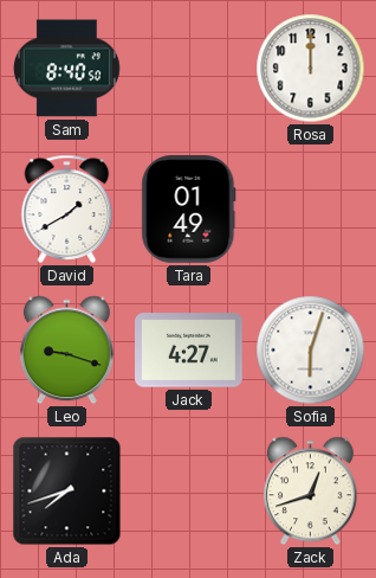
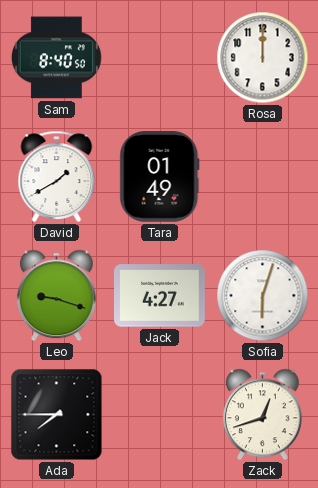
Ada: 7:42 -> 7:45
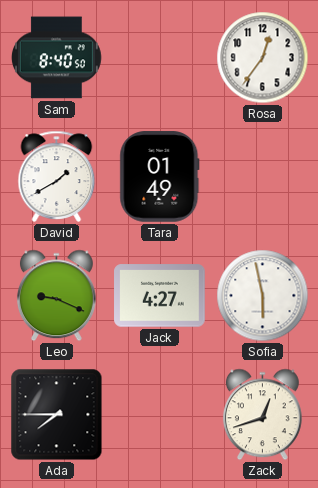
Rosa: 12:00 -> 12:36
Leo: 9:18 -> 9:19
Sofia: 6:03 -> 5:58
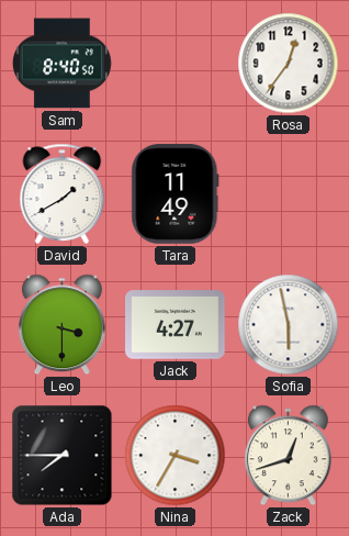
Tara: 01:49 -> 11:49
Leo: 9:19 -> 3:30
Nina: none -> 3:35
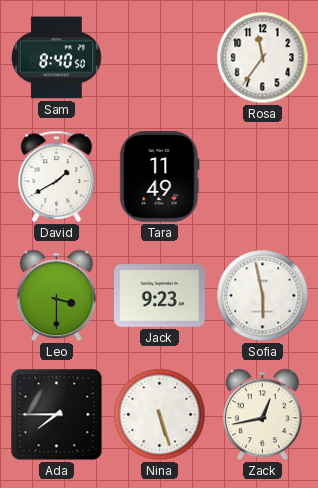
Rosa: 12:36 -> 11:36
Jack: 4:27 -> 9:23
Nina: 3:35 -> 5:27
Zack: 12:42 -> 12:43
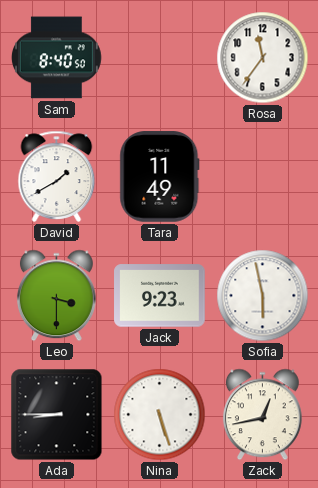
Ada: 7:45 -> 8:45
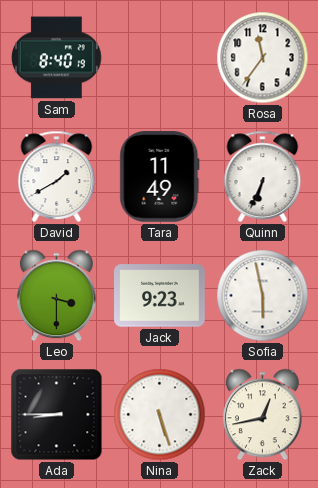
Sam: 8:40:50 -> 8:40:19
Quinn: none -> 6:34
